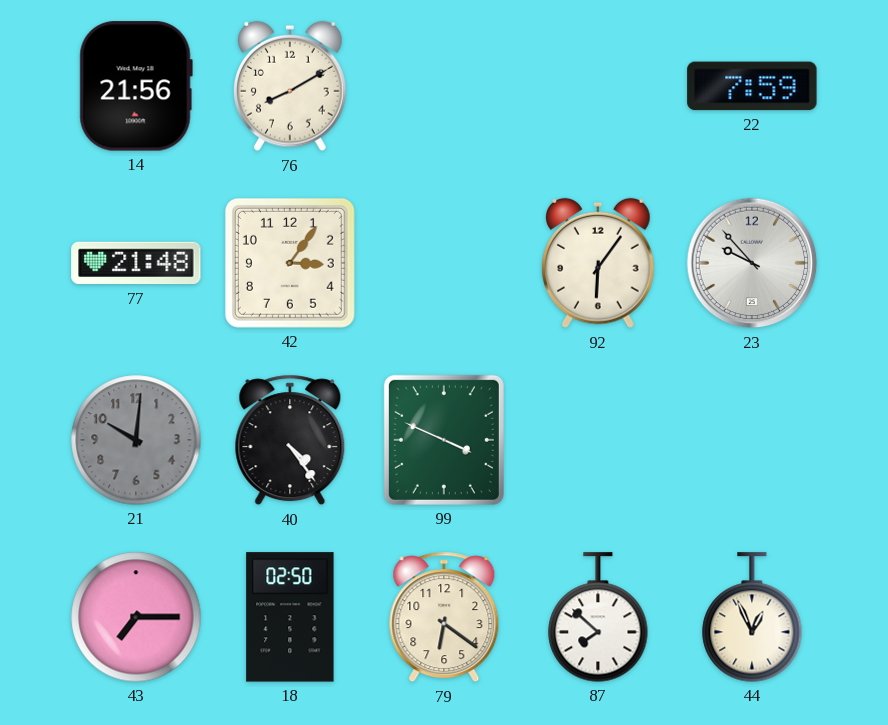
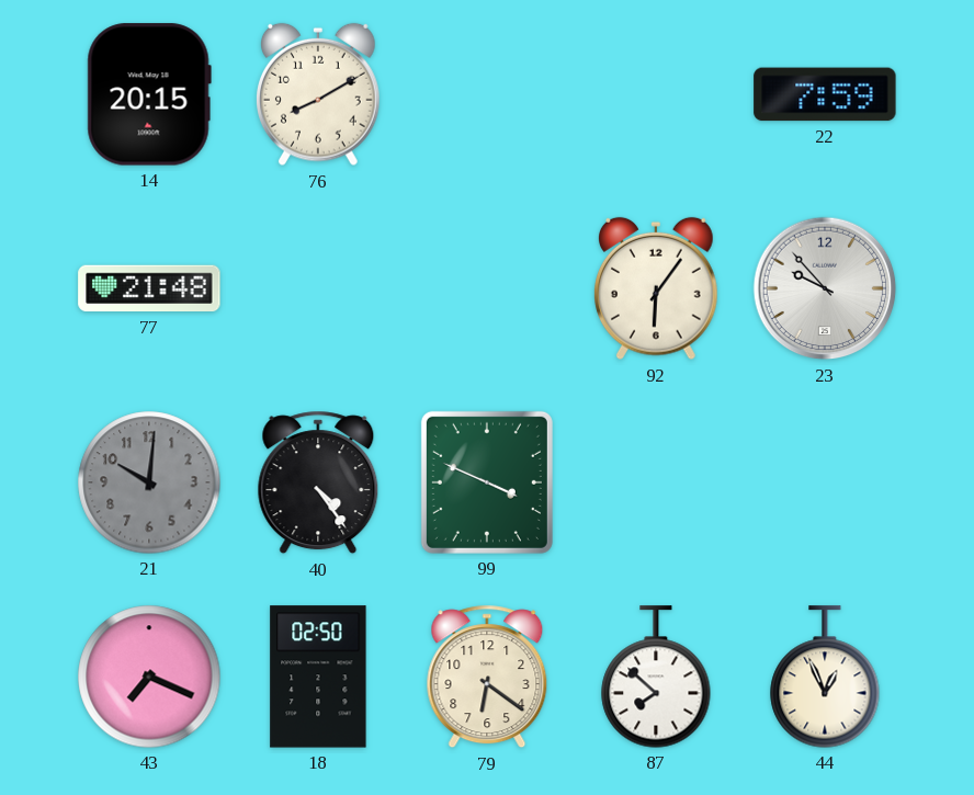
14: 21:56 -> 20:15
42: 3:06 -> none
43: 7:15 -> 7:19
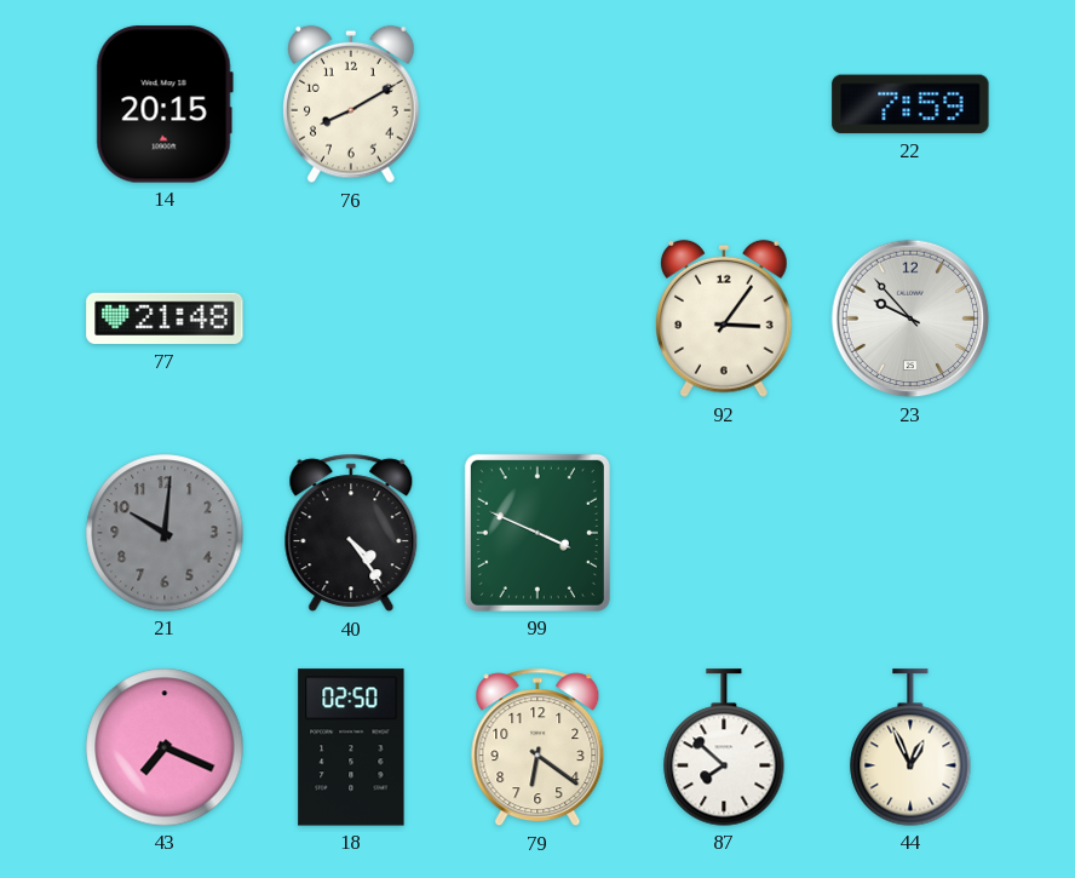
92: 6:06 -> 3:06
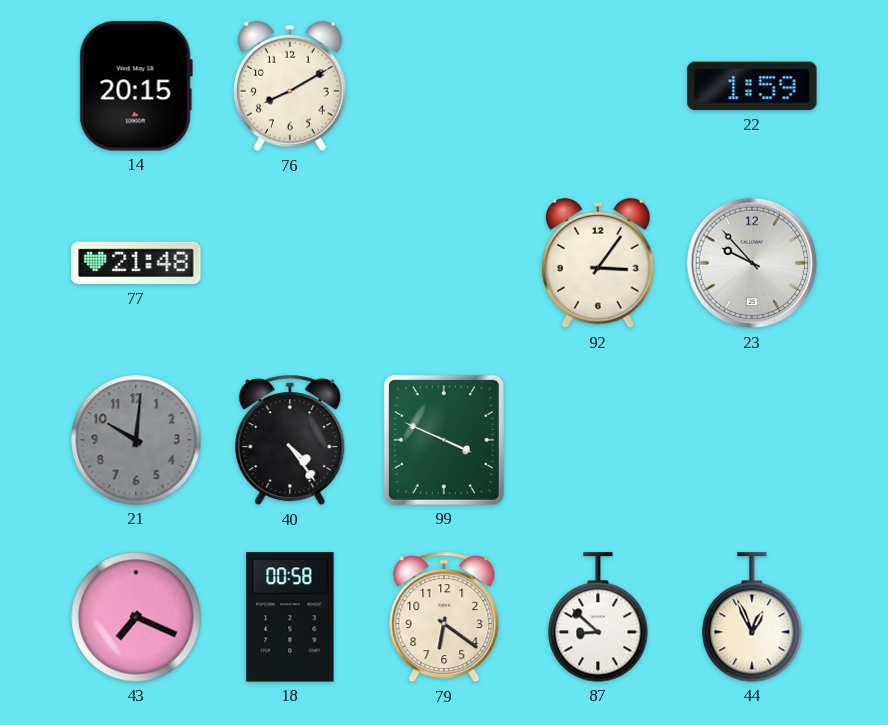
22: 7:59 -> 1:59
18: 02:50 -> 00:58
87: 7:52 -> 8:52
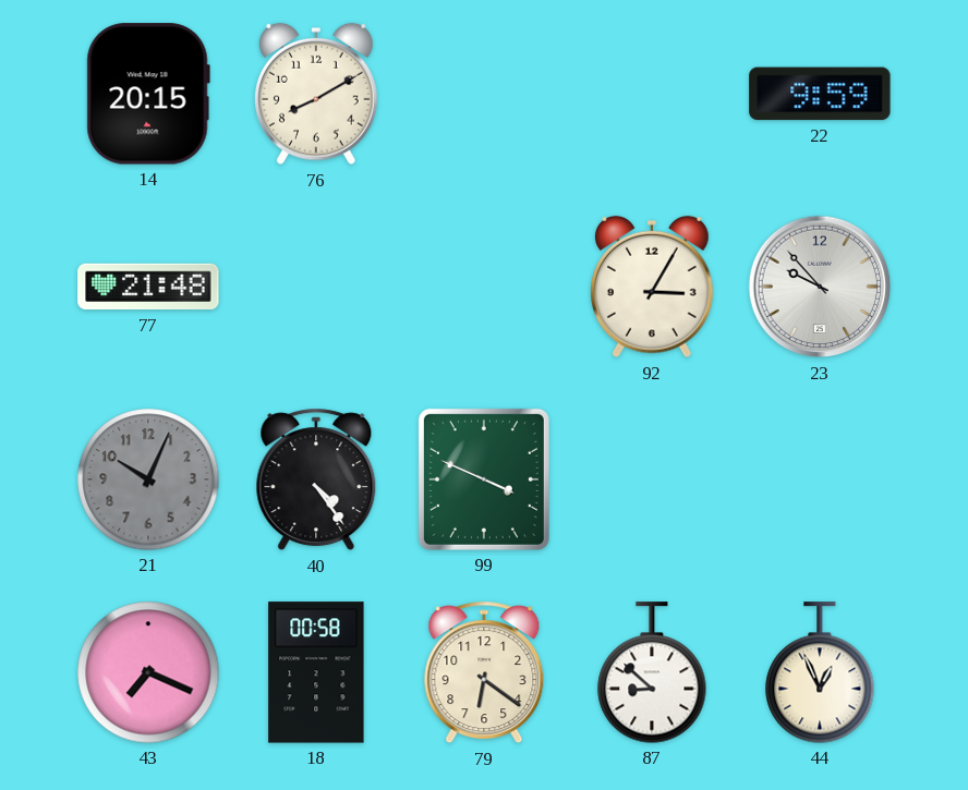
22: 1:59 -> 9:59
92: 3:06 -> 3:05
21: 10:01 -> 10:04
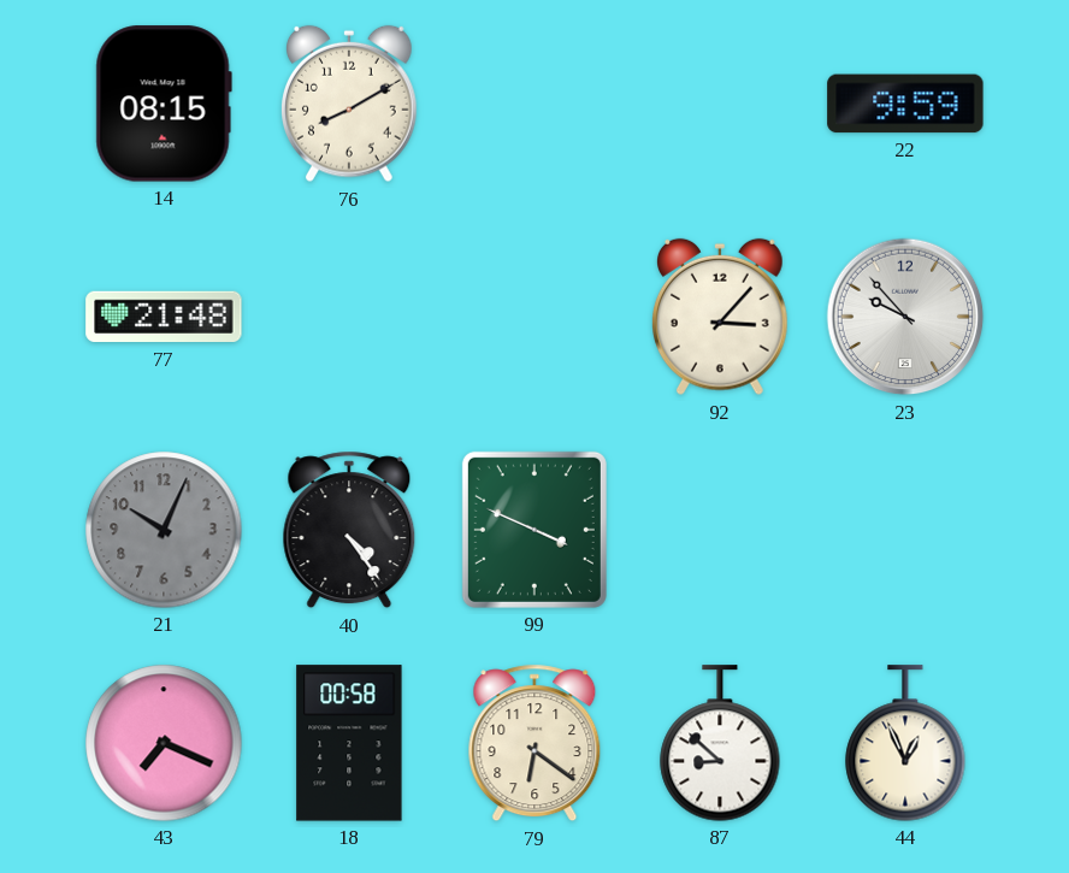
14: 20:15 -> 08:15
92: 3:05 -> 3:07
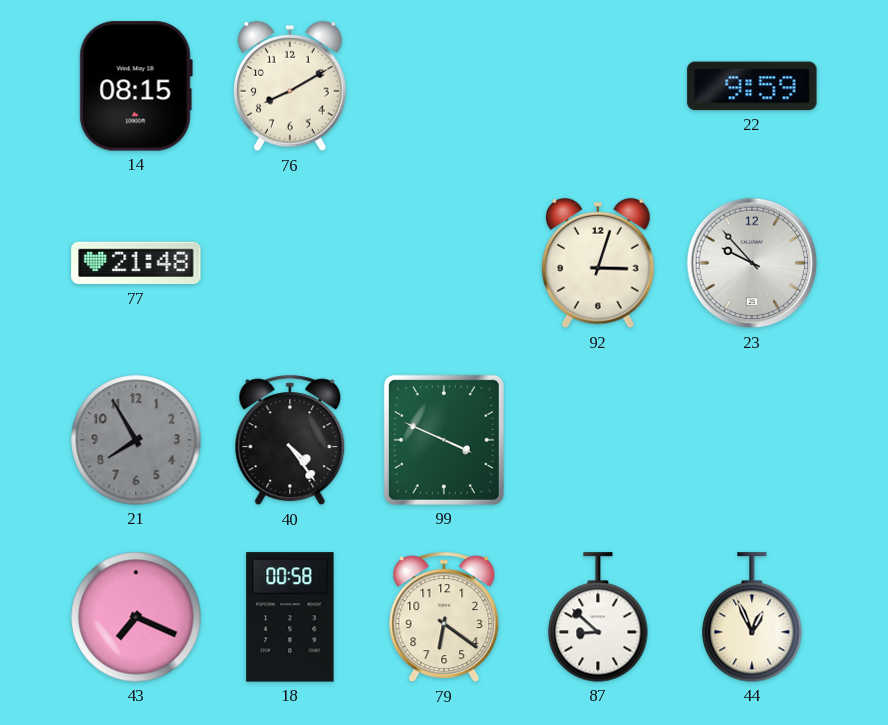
92: 3:07 -> 3:03
21: 10:04 -> 7:55
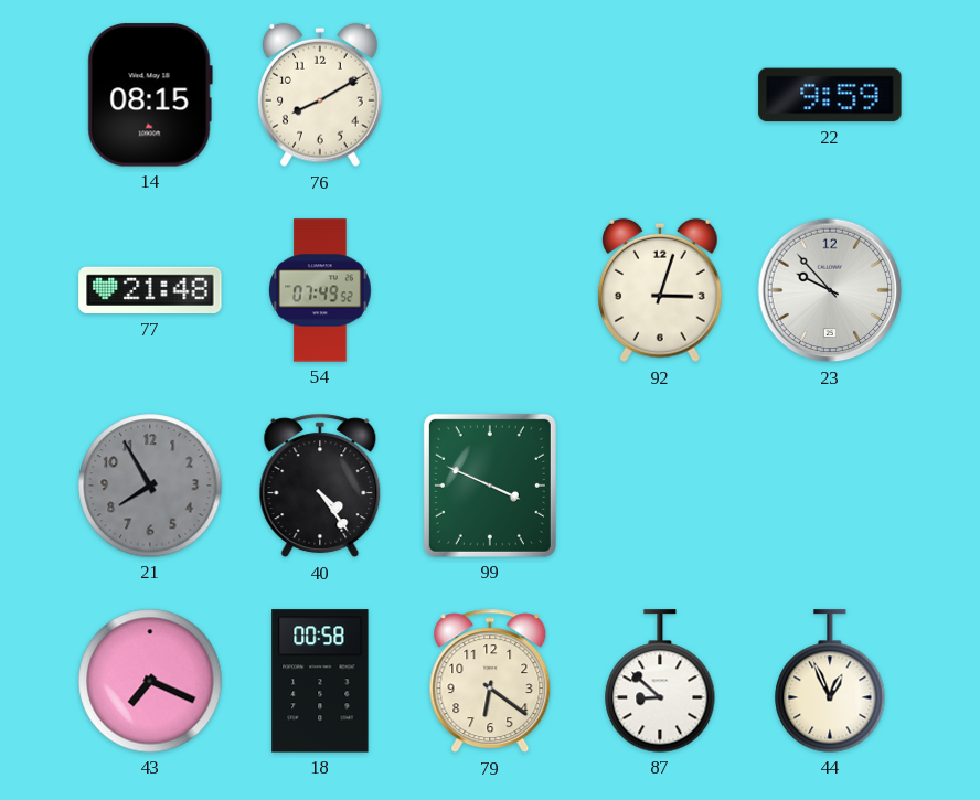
54: none -> 07:49
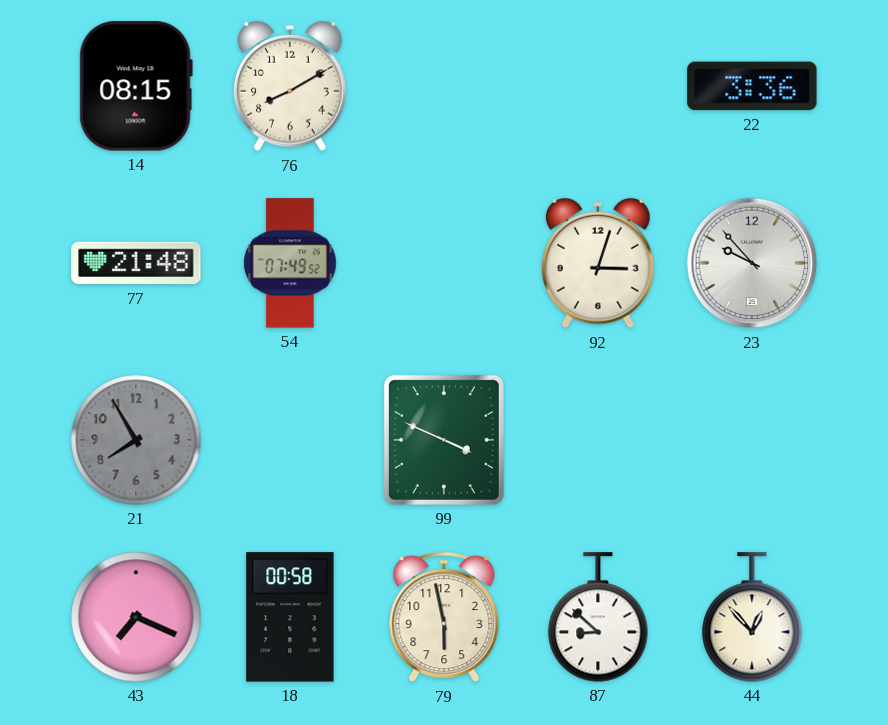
22: 9:59 -> 3:36
40: 4:24 -> none
79: 6:21 -> 5:58
44: 12:56 -> 12:53
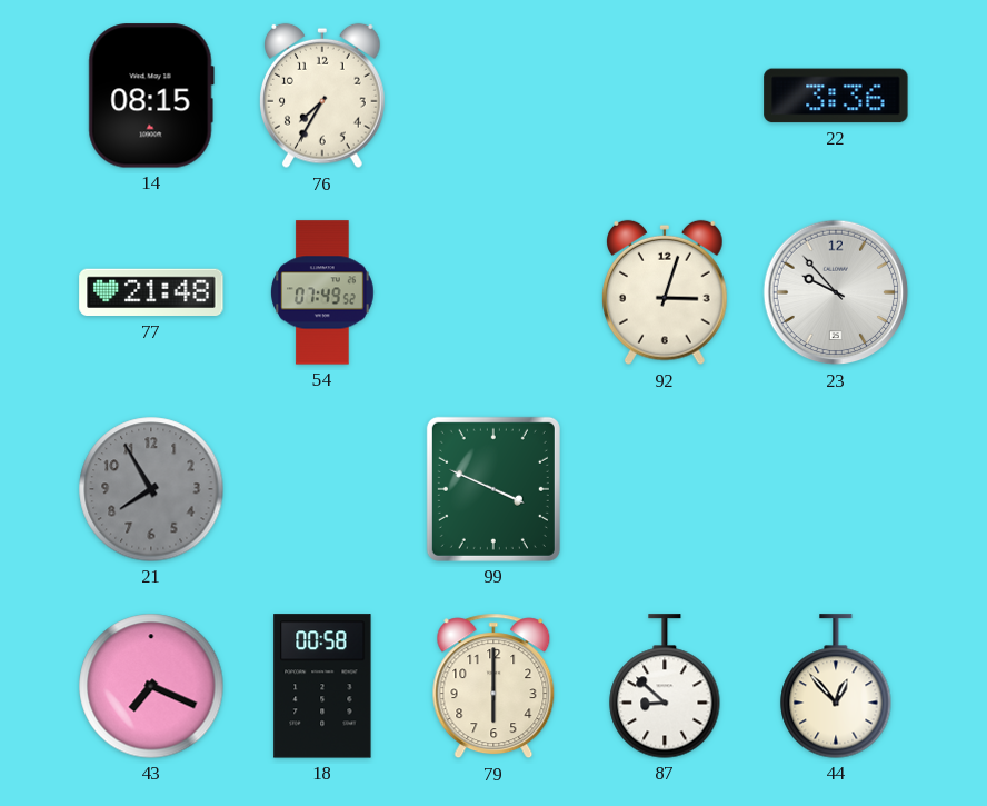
76: 8:10 -> 7:35
79: 5:58 -> 6:00
